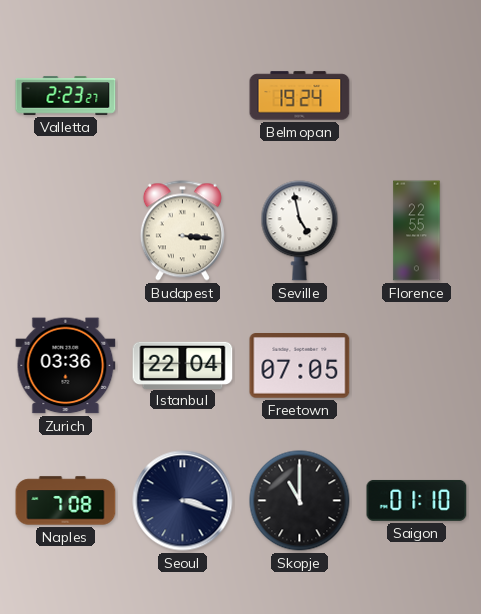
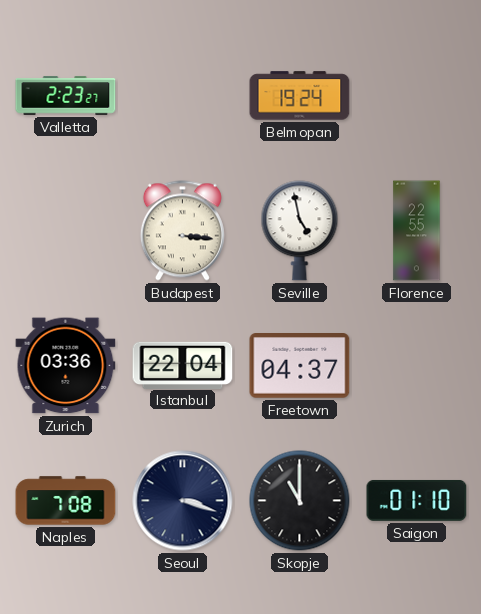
Freetown: 07:05 -> 04:37
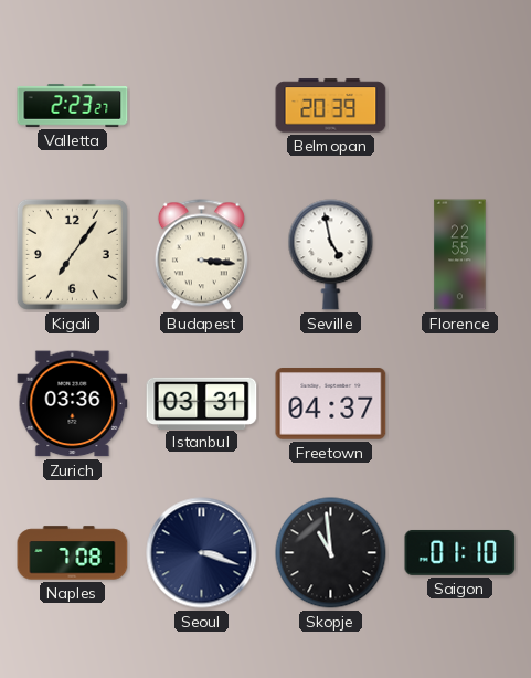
Belmopan: 19:24 -> 20:39
Kigali: none -> 7:06
Istanbul: 22:04 -> 03:31
Skopje: 11:00 -> 10:59
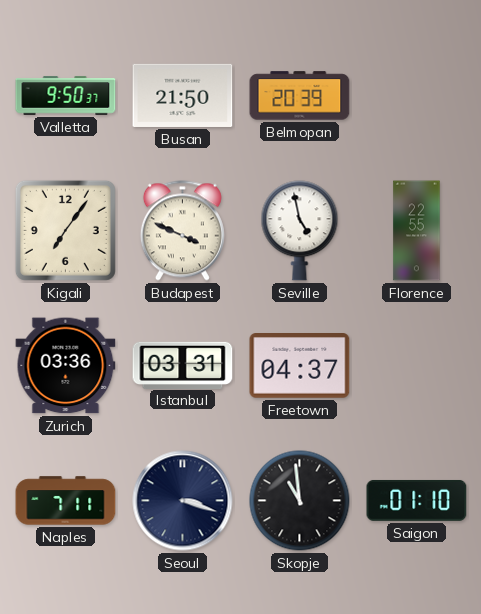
Valletta: 2:23 -> 9:50
Busan: none -> 21:50
Budapest: 3:16 -> 3:49
Naples: 7:08 -> 7:11
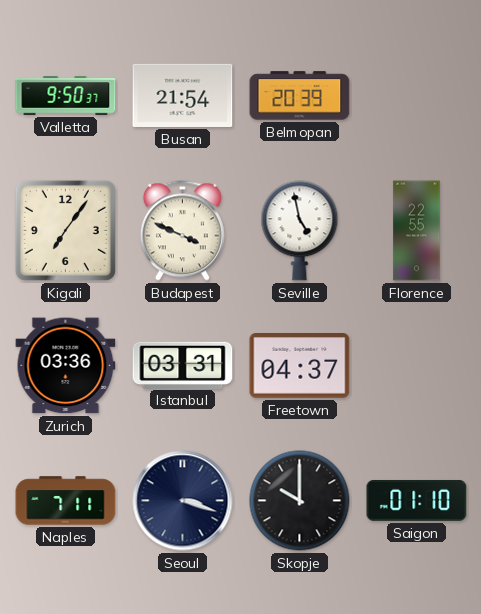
Busan: 21:50 -> 21:54
Skopje: 10:59 -> 10:00
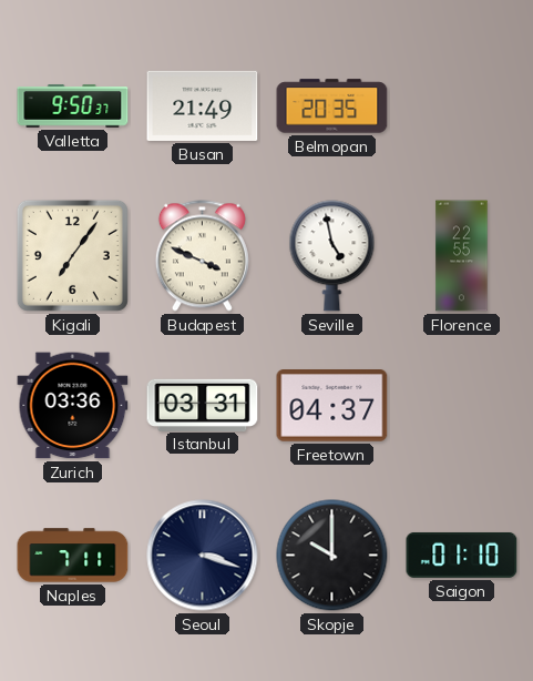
Busan: 21:54 -> 21:49
Belmopan: 20:39 -> 20:35
